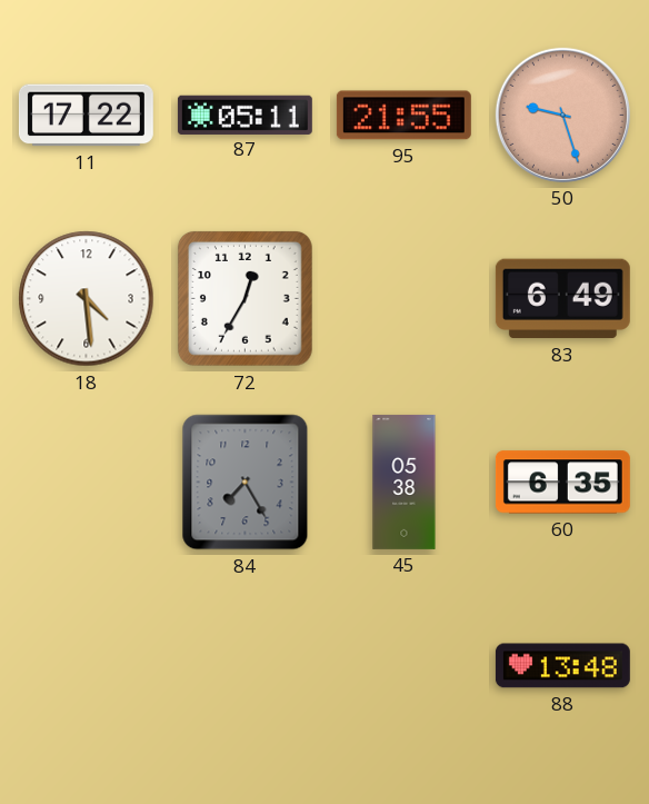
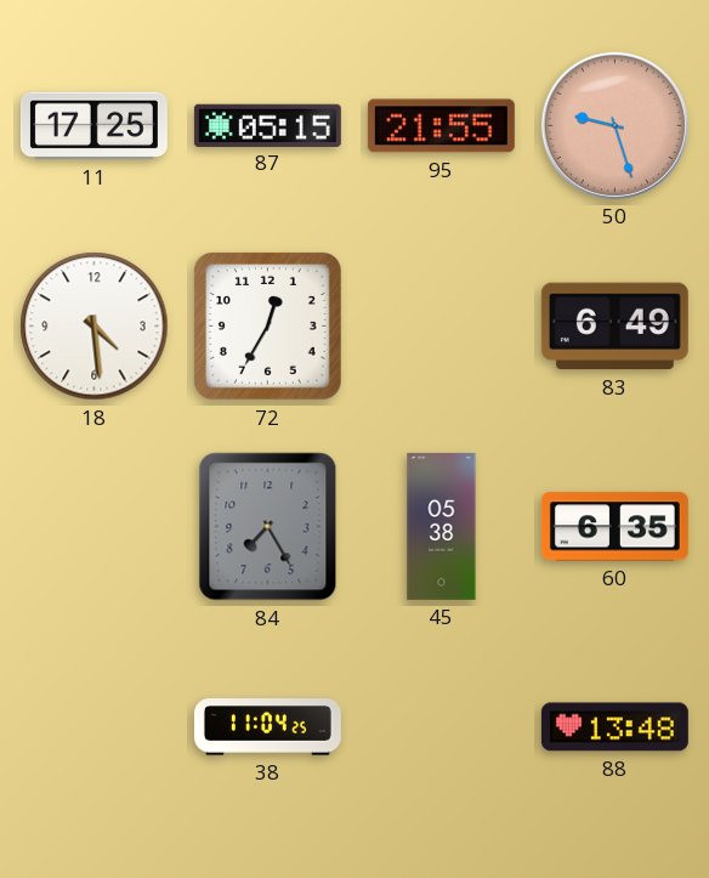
11: 17:22 -> 17:25
87: 05:11 -> 05:15
38: none -> 11:04
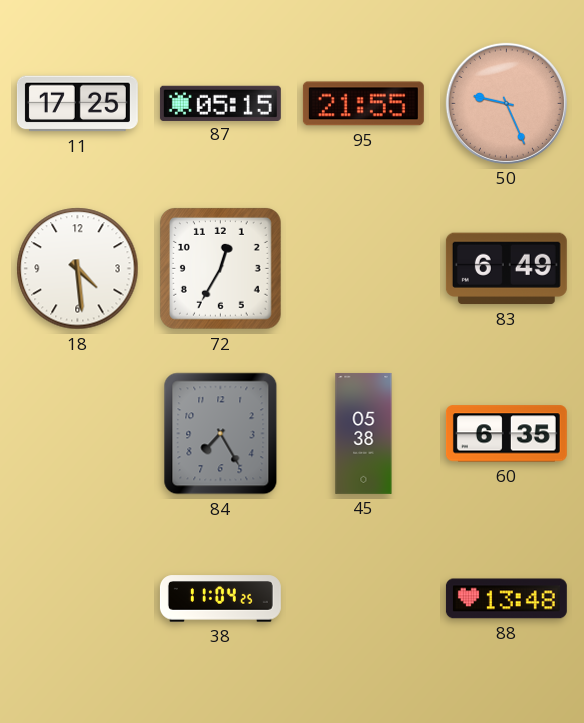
50: 9:27 -> 9:26
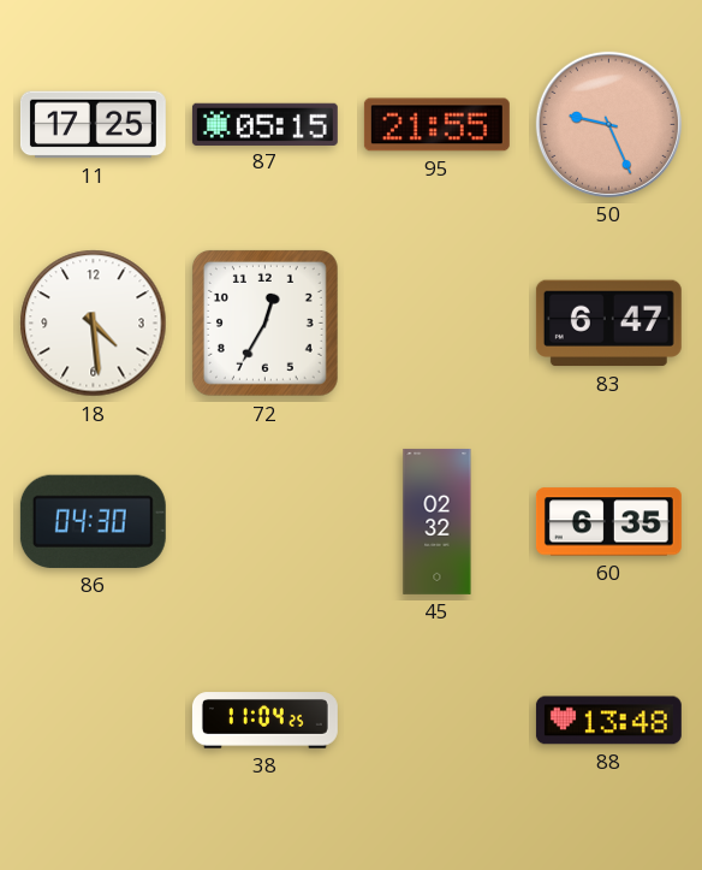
83: 6:49 -> 6:47
86: none -> 04:30
84: 7:25 -> none
45: 05:38 -> 02:32
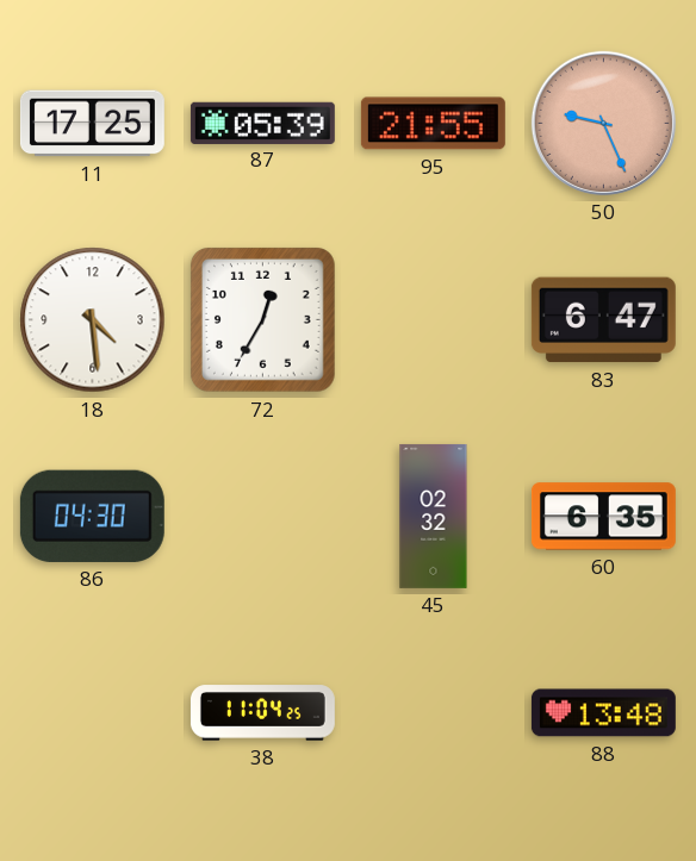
87: 05:15 -> 05:39
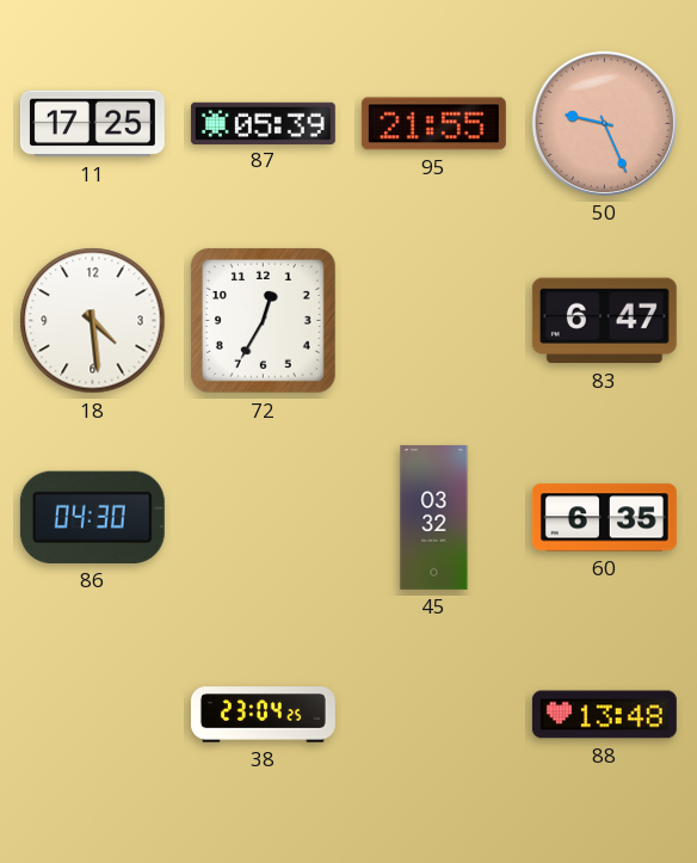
45: 02:32 -> 03:32
38: 11:04 -> 23:04
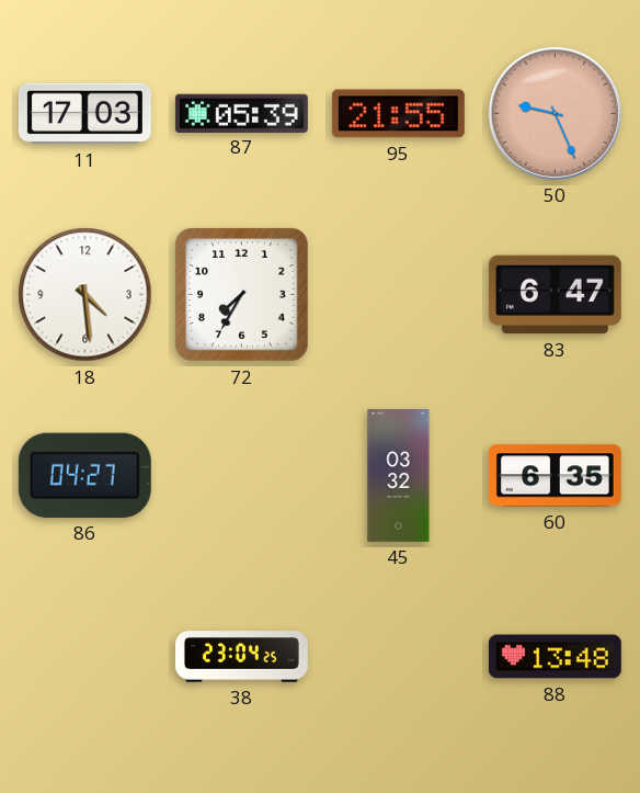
11: 17:25 -> 17:03
72: 12:35 -> 7:35
86: 04:30 -> 04:27
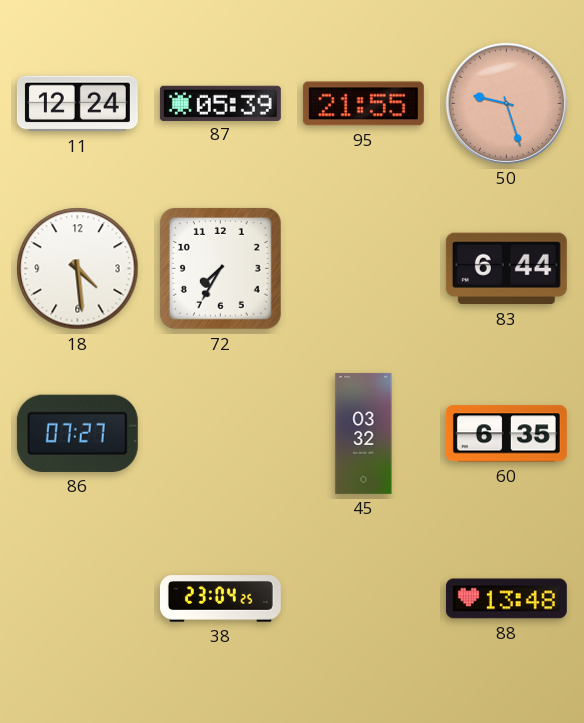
11: 17:03 -> 12:24
50: 9:26 -> 9:27
83: 6:47 -> 6:44
86: 04:27 -> 07:27
